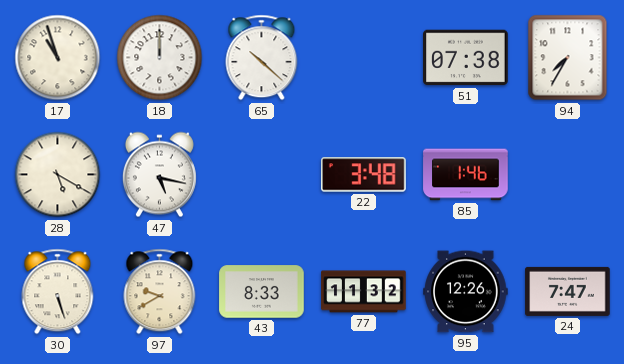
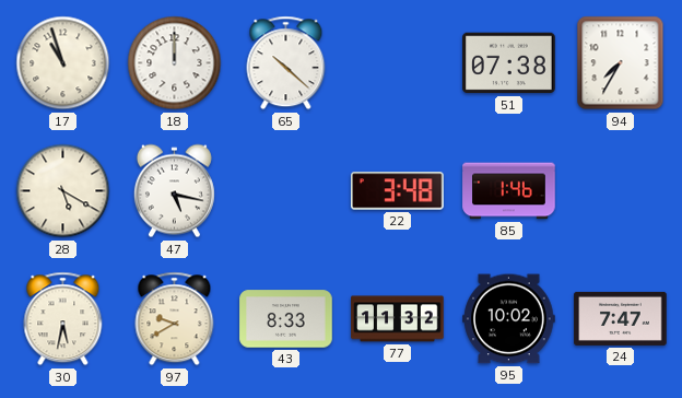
30: 5:27 -> 5:32
95: 12:26 -> 10:02
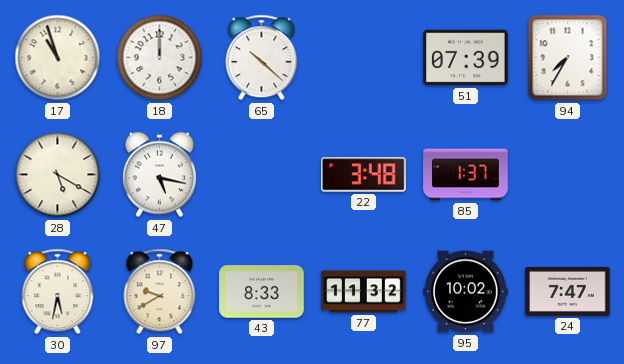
51: 07:38 -> 07:39
85: 1:46 -> 1:37
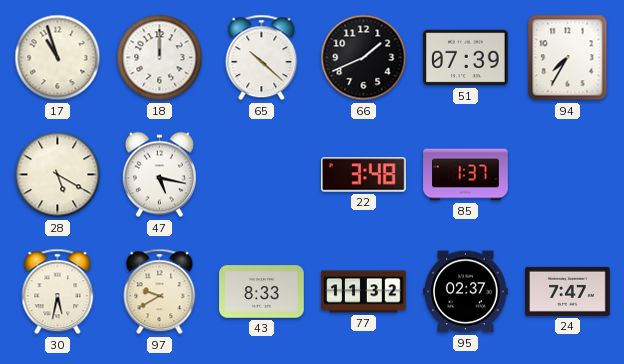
66: none -> 1:41
95: 10:02 -> 02:37
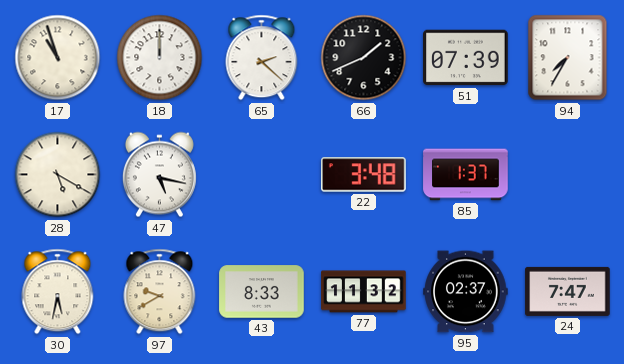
65: 10:22 -> 2:22
